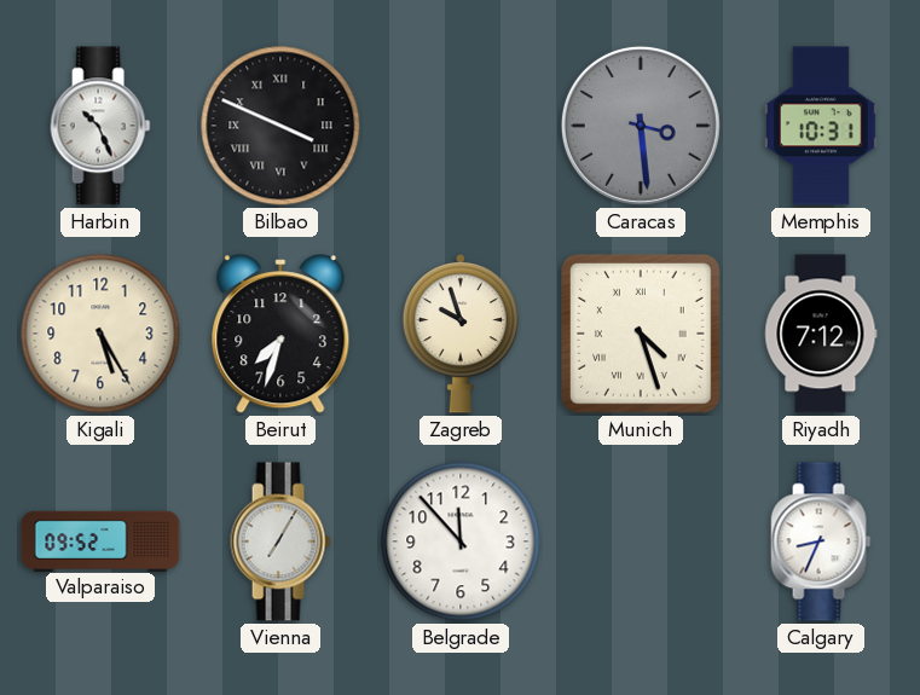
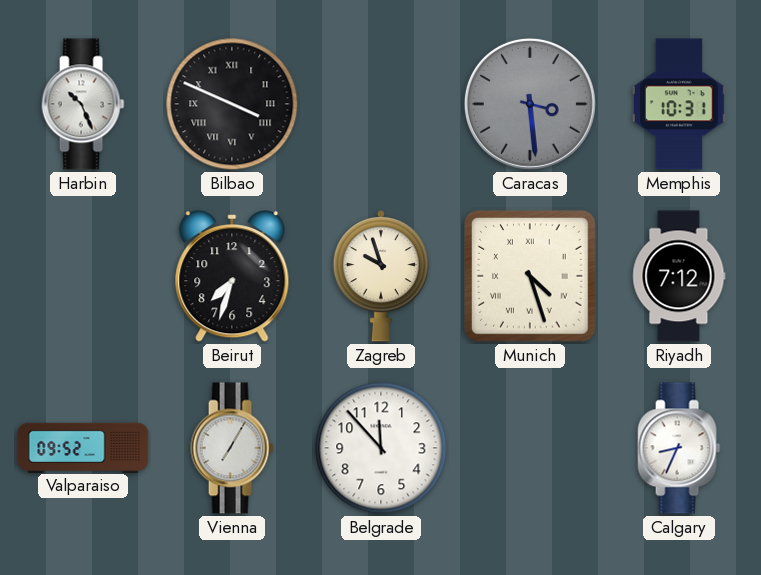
Kigali: 5:25 -> none
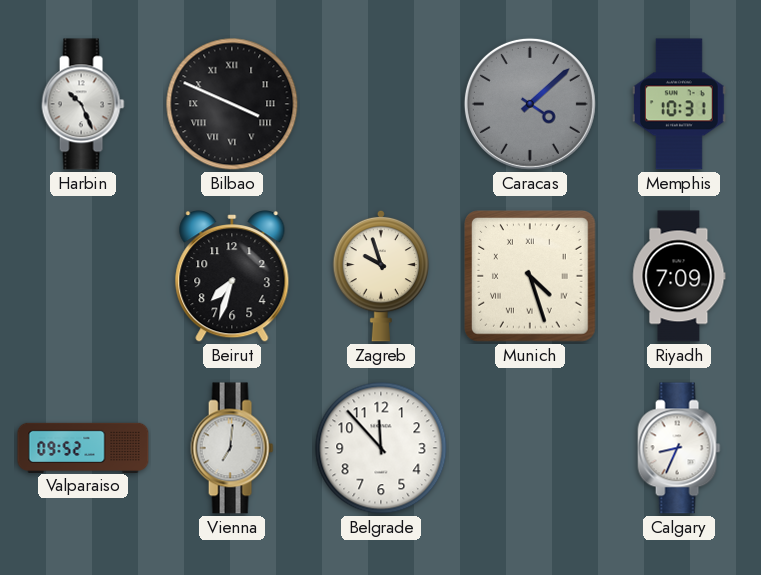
Caracas: 3:29 -> 4:08
Riyadh: 7:12 -> 7:09
Vienna: 7:05 -> 7:01
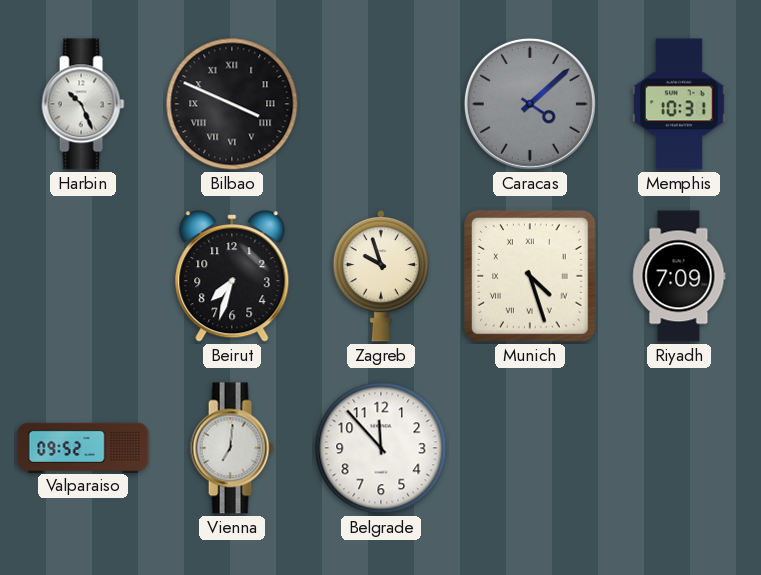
Calgary: 8:34 -> none
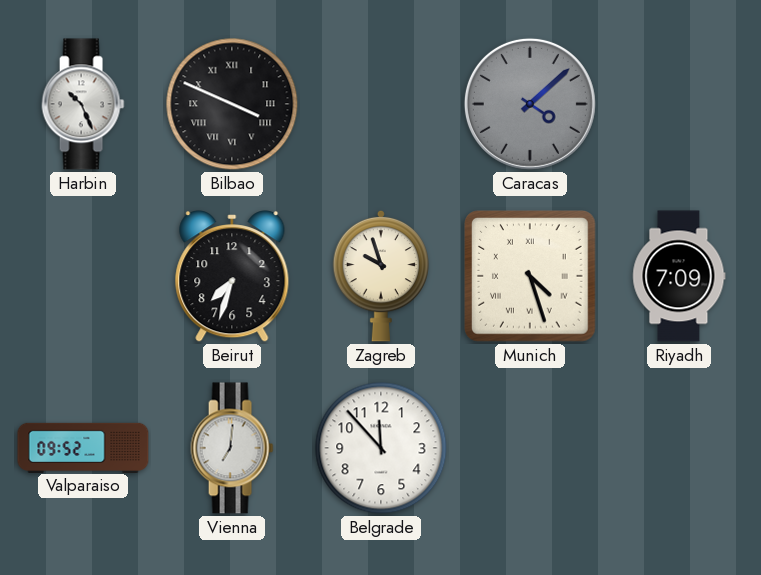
Memphis: 10:31 -> none
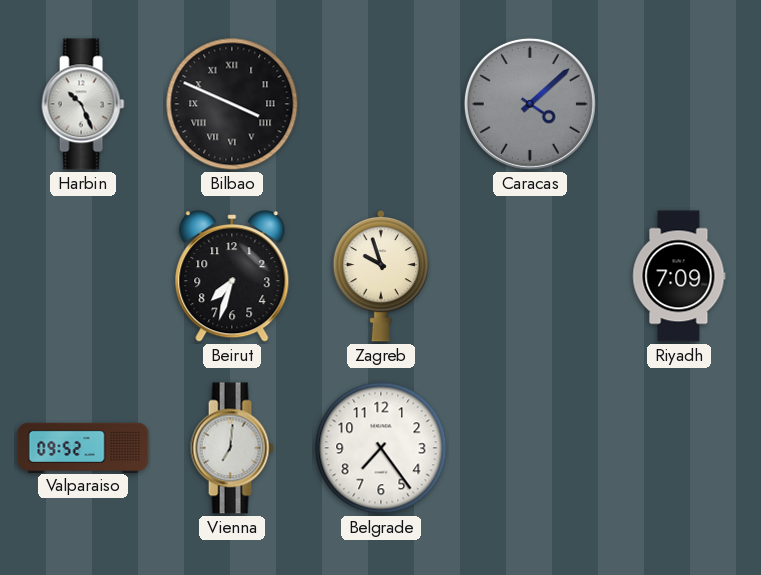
Munich: 4:27 -> none
Belgrade: 11:53 -> 7:24
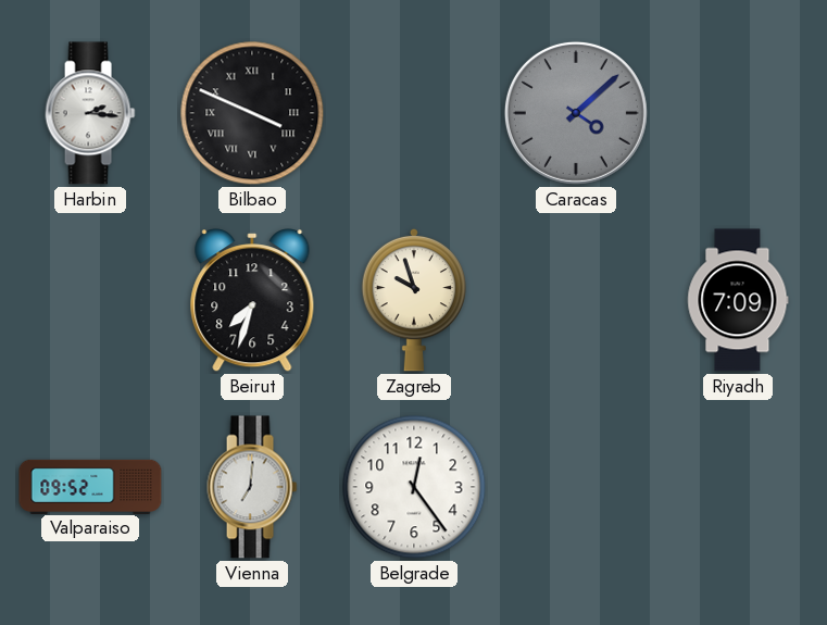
Harbin: 10:26 -> 2:16
Belgrade: 7:24 -> 12:24
